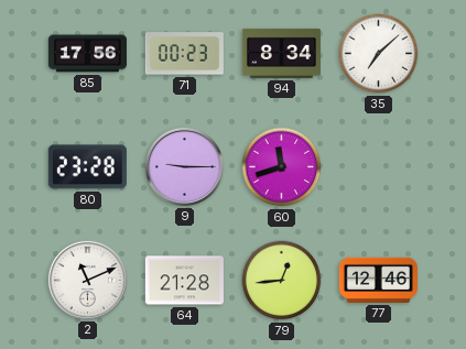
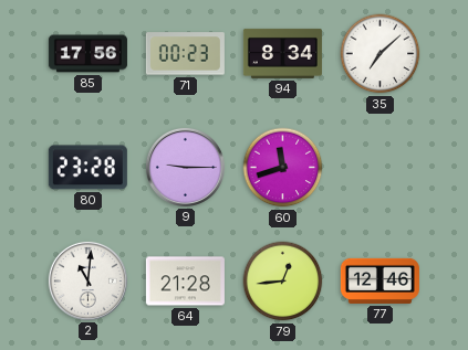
2: 11:11 -> 11:01
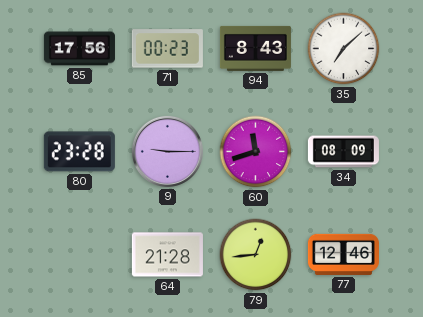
94: 8:34 -> 8:43
34: none -> 08:09
2: 11:01 -> none
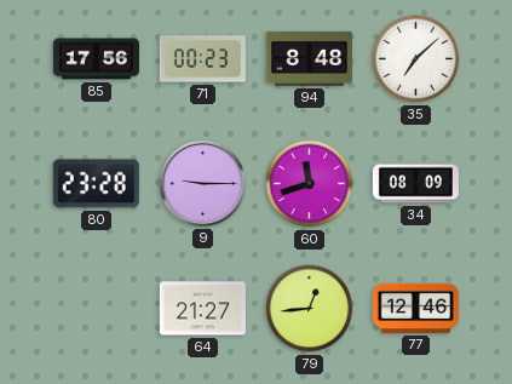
94: 8:43 -> 8:48
64: 21:28 -> 21:27
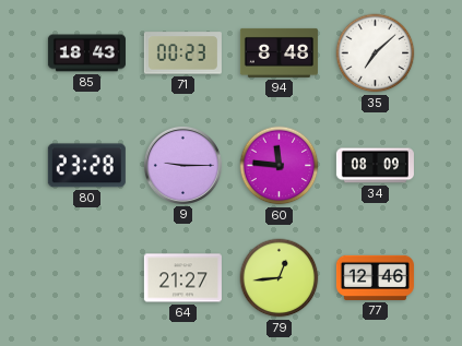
85: 17:56 -> 18:43
60: 11:42 -> 11:46
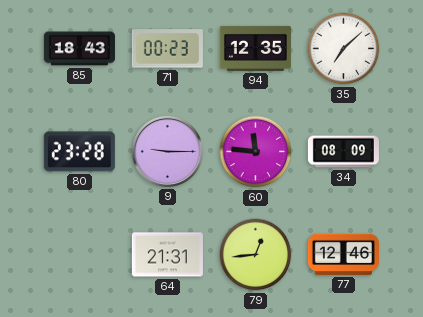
94: 8:48 -> 12:35
64: 21:27 -> 21:31
